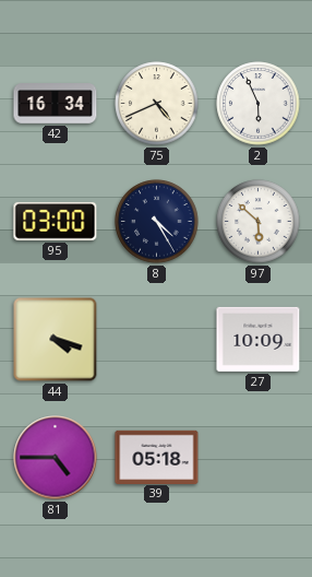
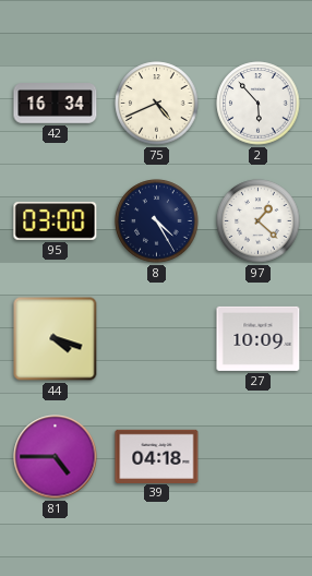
2: 5:56 -> 5:53
97: 5:52 -> 1:22
39: 05:18 -> 04:18
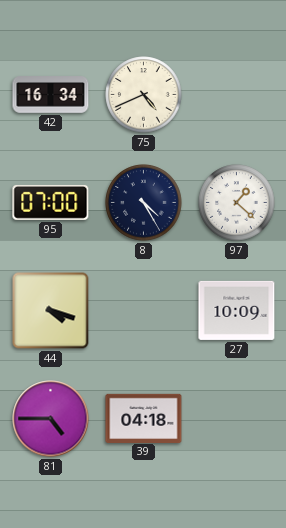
2: 5:53 -> none
95: 03:00 -> 07:00
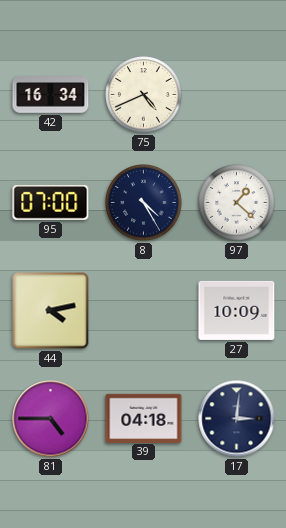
44: 4:18 -> 4:13
17: none -> 3:01
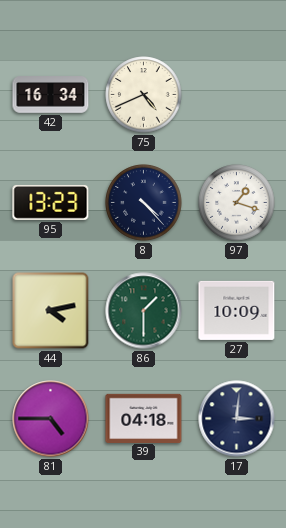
95: 07:00 -> 13:23
8: 4:25 -> 4:23
97: 1:22 -> 1:18
86: none -> 1:30
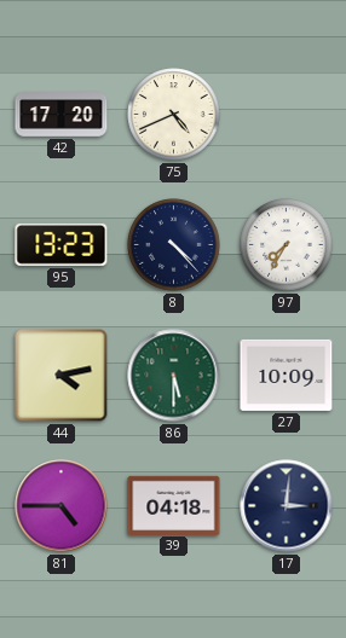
42: 16:34 -> 17:20
97: 1:18 -> 7:35
86: 1:30 -> 5:30
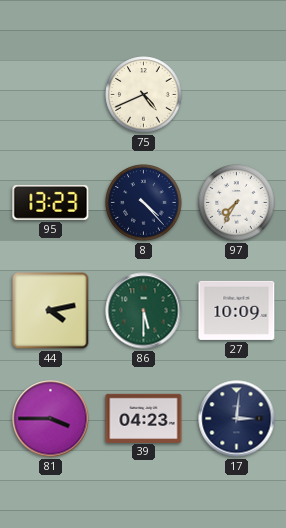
42: 17:20 -> none
81: 4:45 -> 3:45
39: 04:18 -> 04:23
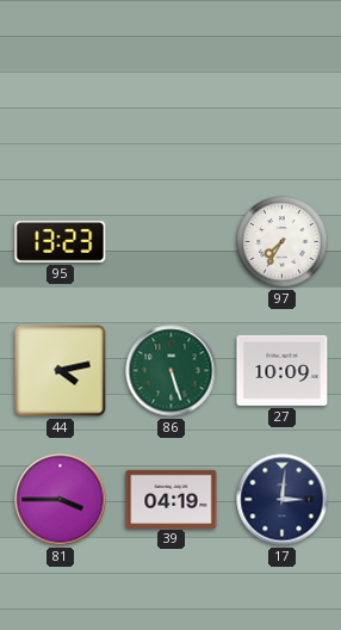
75: 4:41 -> none
8: 4:23 -> none
86: 5:30 -> 5:27
39: 04:23 -> 04:19
